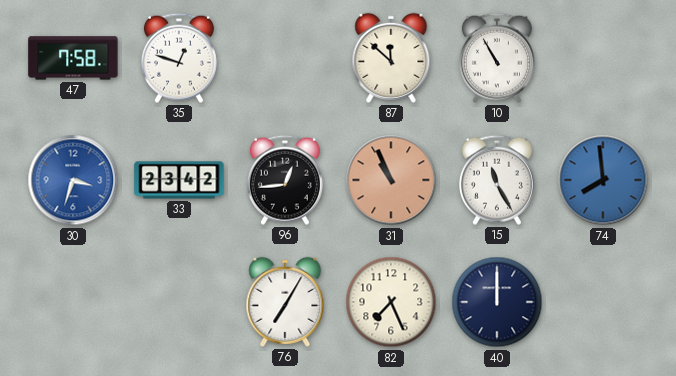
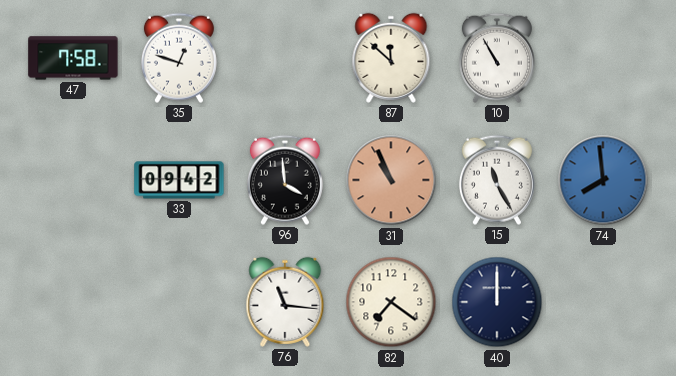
30: 3:33 -> none
33: 23:42 -> 09:42
96: 12:44 -> 3:59
76: 7:05 -> 11:16
82: 7:26 -> 7:21
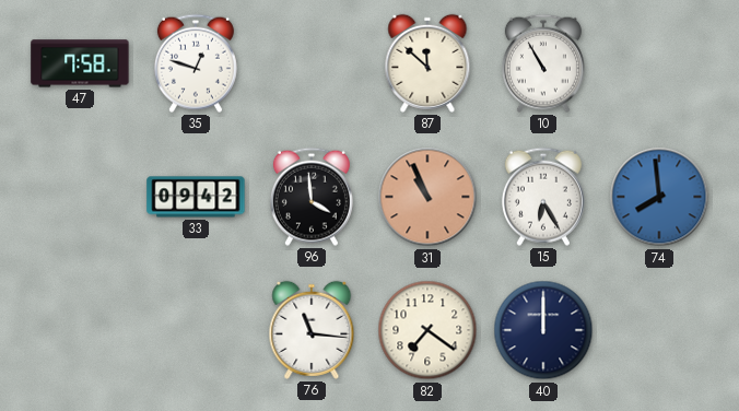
15: 11:25 -> 6:25
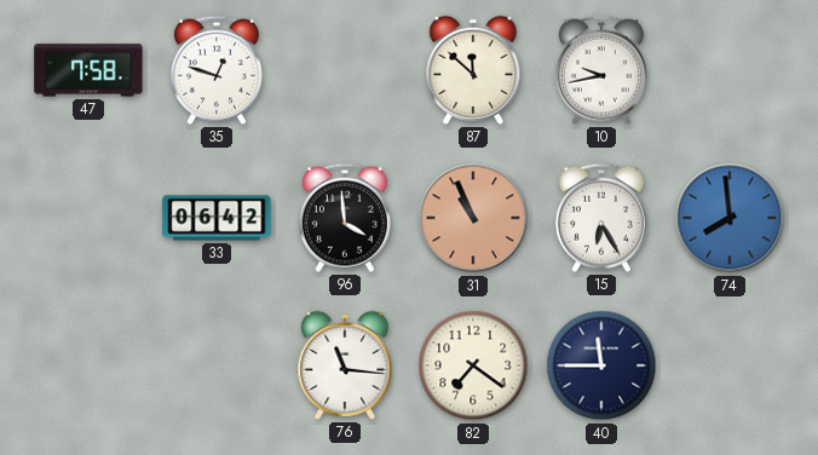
10: 10:55 -> 9:43
33: 09:42 -> 06:42
40: 12:00 -> 11:45
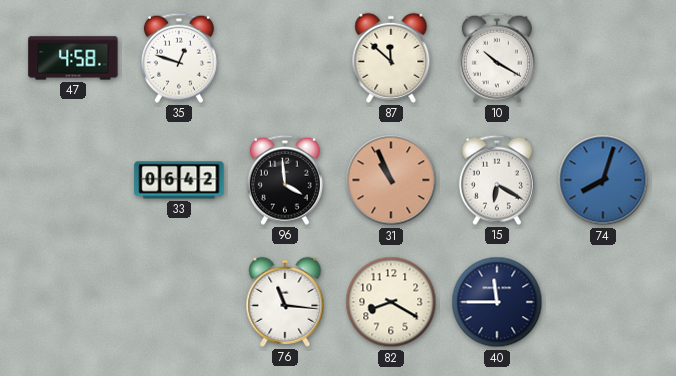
47: 7:58 -> 4:58
10: 9:43 -> 10:20
15: 6:25 -> 6:20
74: 7:59 -> 8:03
82: 7:21 -> 8:20
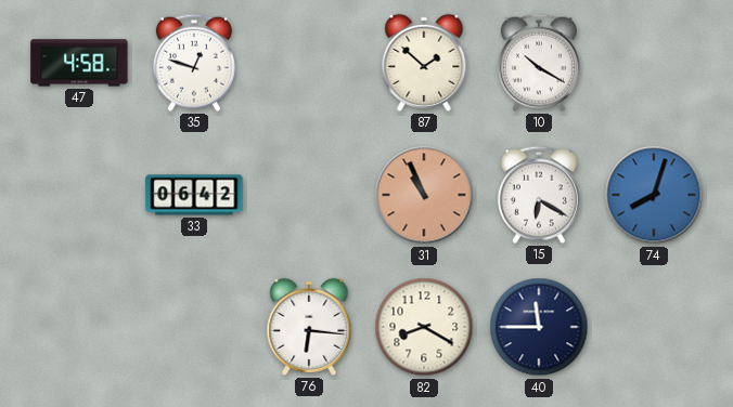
87: 11:52 -> 1:52
96: 3:59 -> none
76: 11:16 -> 6:16
